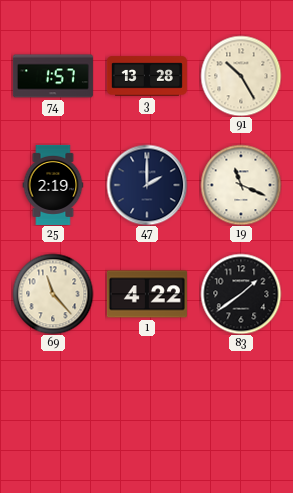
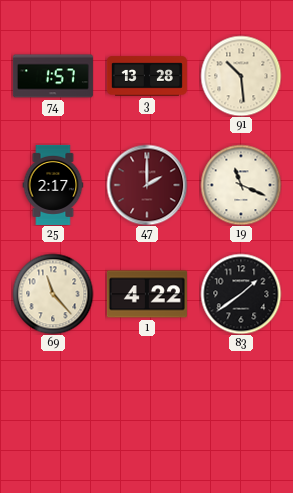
91: 10:25 -> 10:29
25: 2:19 -> 2:17
47 dial: navy -> burgundy
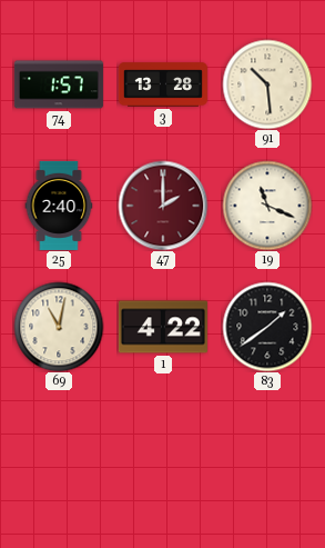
25: 2:17 -> 2:40
69: 11:23 -> 11:02
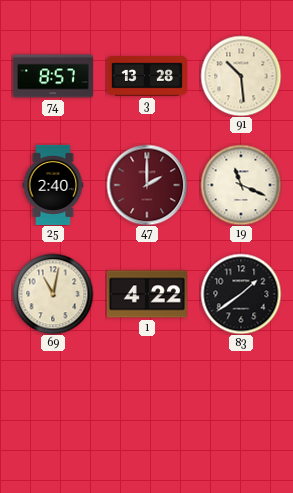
74: 1:57 -> 8:57
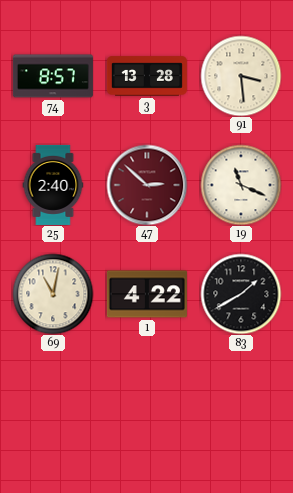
91: 10:29 -> 3:29
47: 2:00 -> 2:52
83: 1:39 -> 1:40
